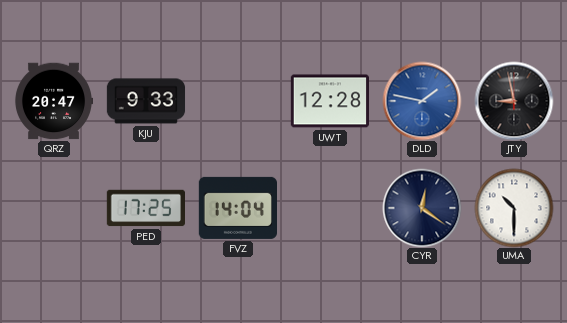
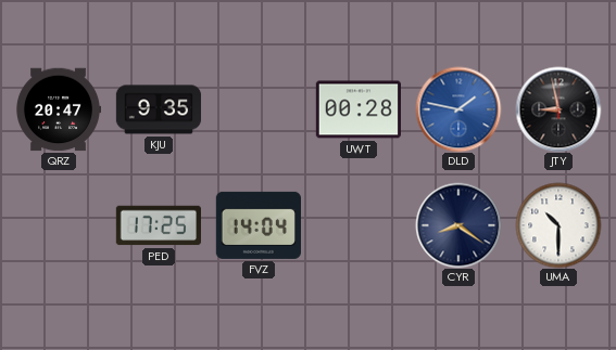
KJU: 9:33 -> 9:35
UWT: 12:28 -> 00:28
CYR: 12:21 -> 8:21
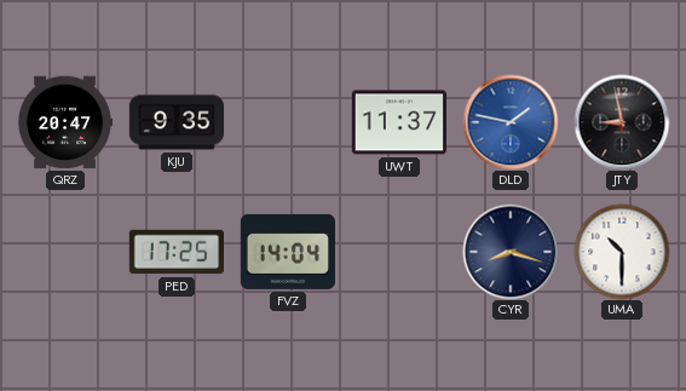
UWT: 00:28 -> 11:37
CYR: 8:21 -> 8:18
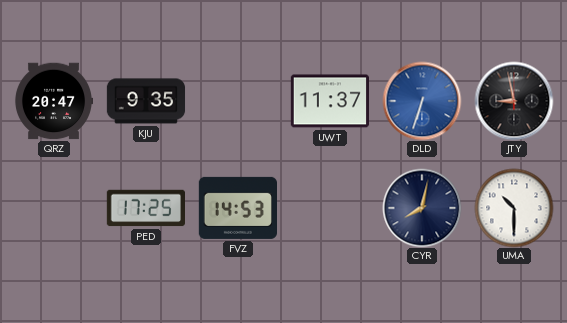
DLD: 1:47 -> 6:33
FVZ: 14:04 -> 14:53
CYR: 8:18 -> 8:02
